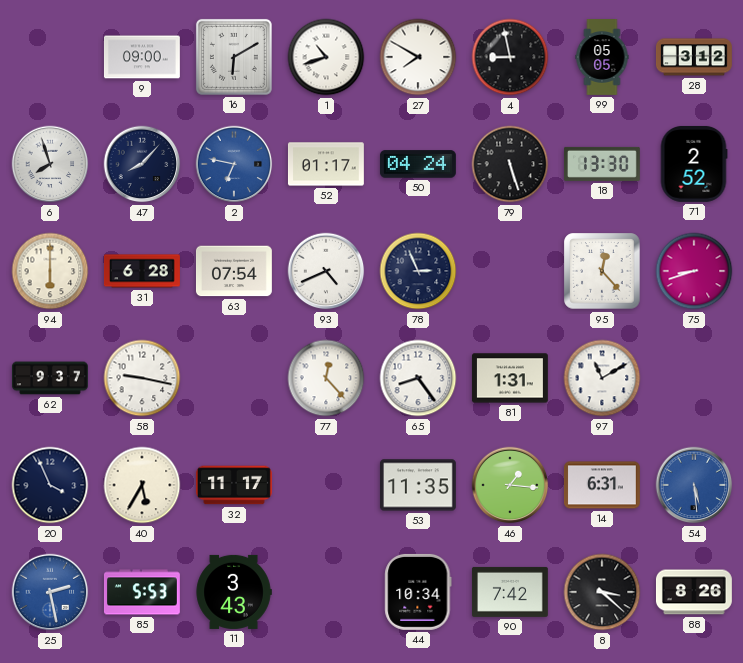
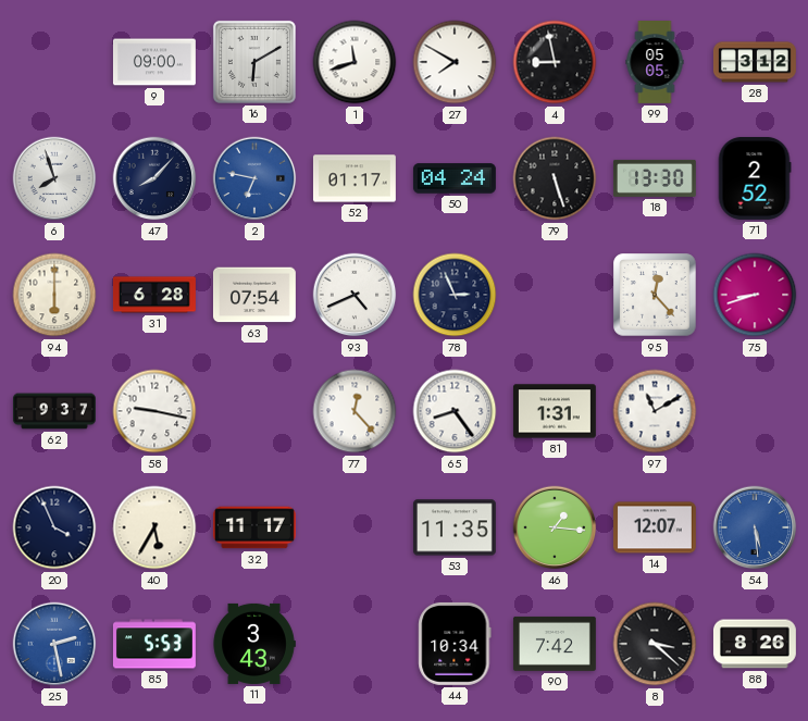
1: 10:42 -> 11:42
14: 6:31 -> 12:07
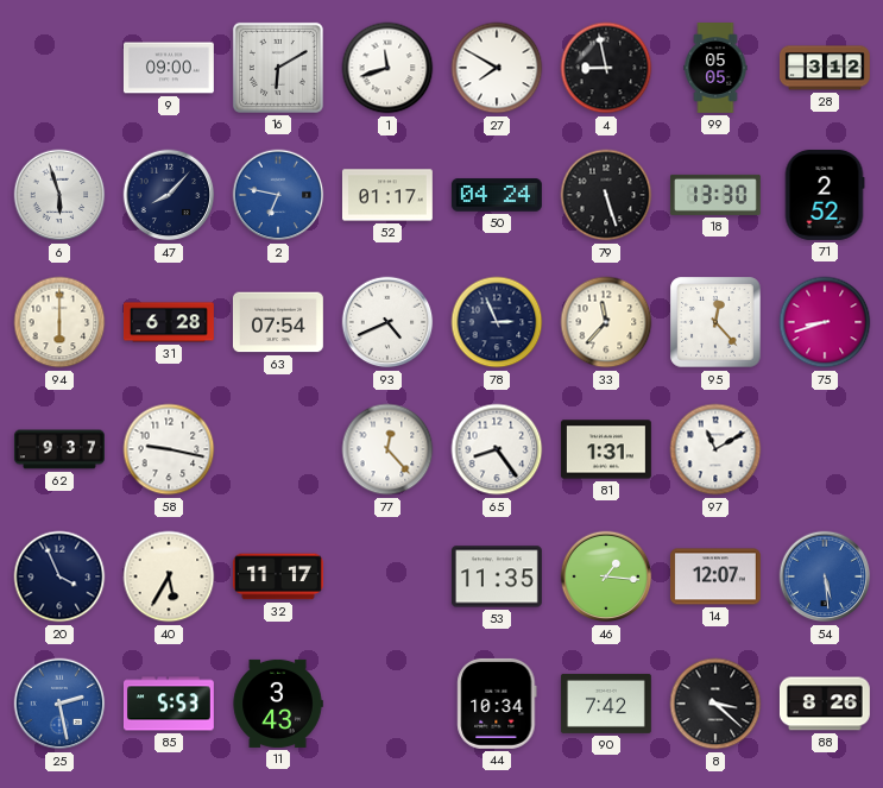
6: 7:57 -> 5:57
33: none -> 11:37
